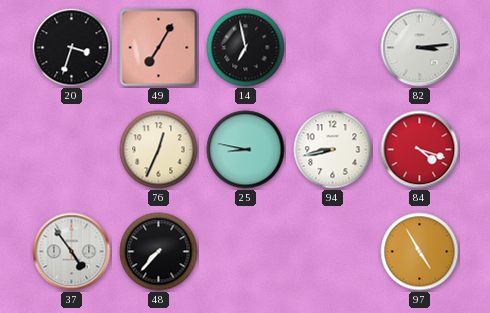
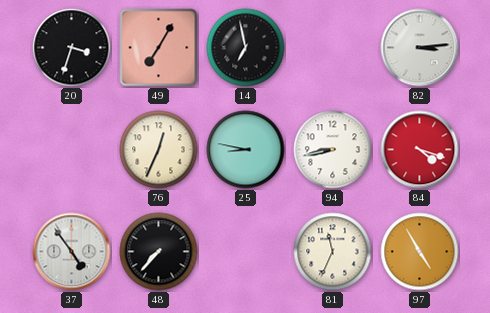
81: none -> 11:34
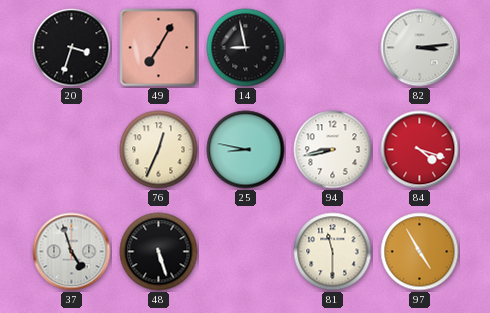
14: 6:58 -> 8:58
37: 4:54 -> 4:57
48: 7:37 -> 5:27
81: 11:34 -> 11:30
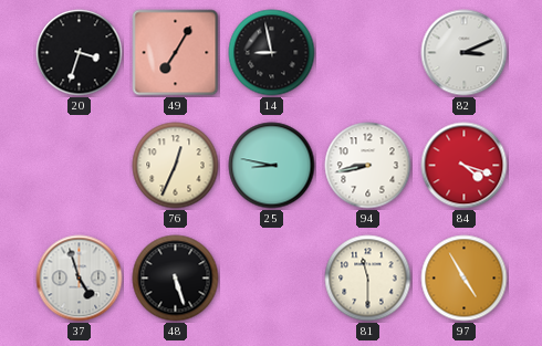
82: 3:14 -> 3:11
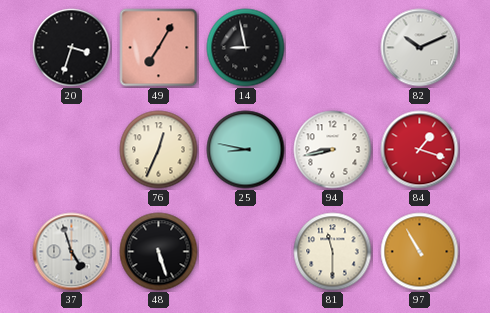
82: 3:11 -> 10:11
84: 4:18 -> 1:18
97: 4:55 -> 10:55
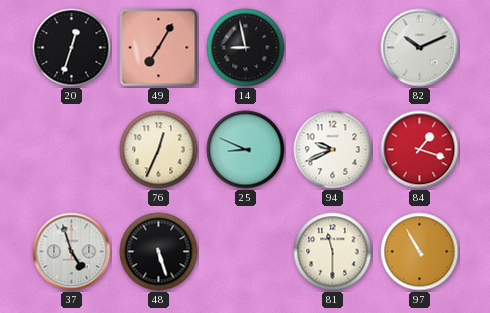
20: 3:33 -> 12:33
25: 8:47 -> 8:49
94: 8:43 -> 9:41
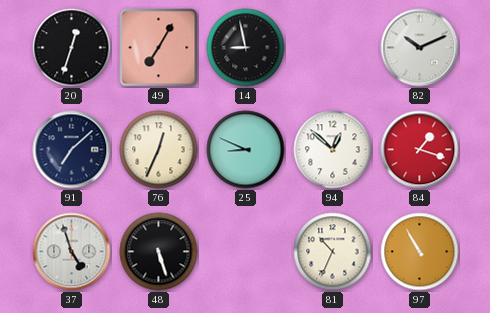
91: none -> 7:08
94: 9:41 -> 12:52
81: 11:30 -> 10:34
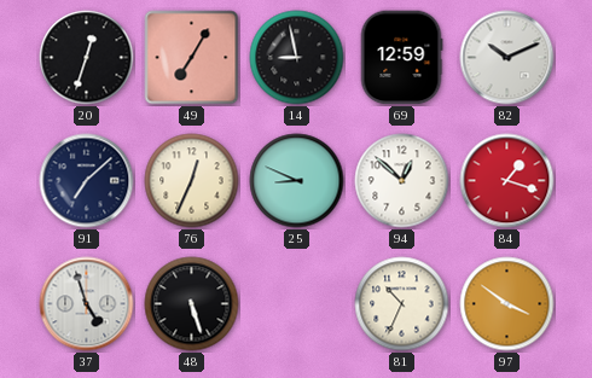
69: none -> 12:59
97: 10:55 -> 3:51
